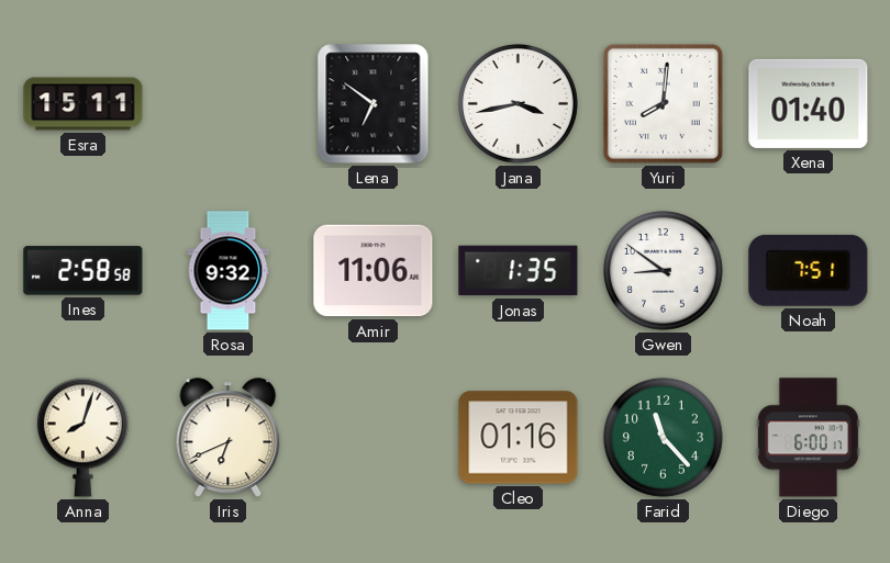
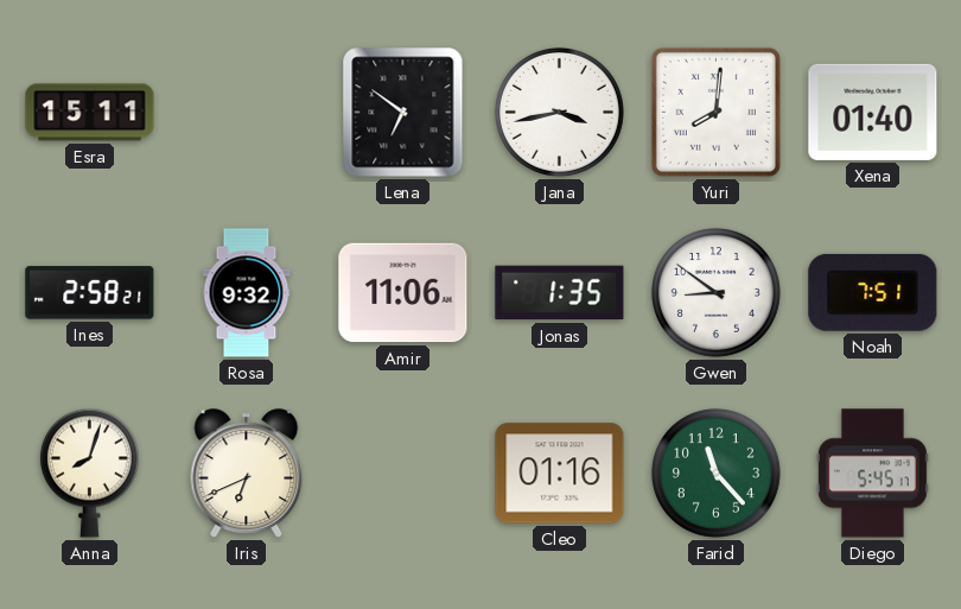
Ines: 2:58:58 -> 2:58:21
Diego: 6:00 -> 5:45
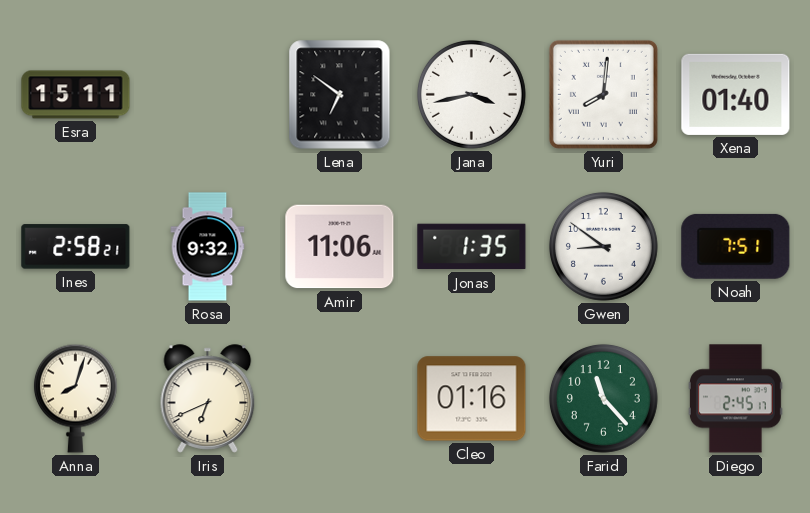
Diego: 5:45 -> 2:45
